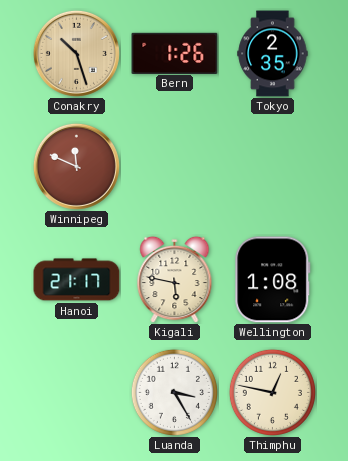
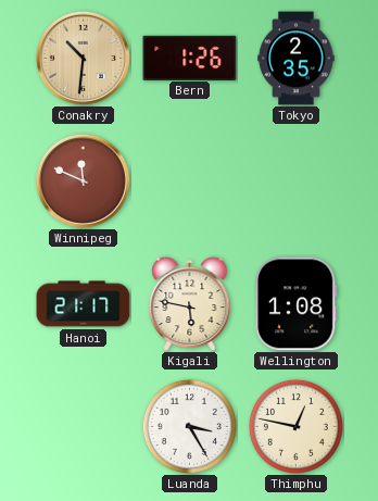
Conakry: 10:27 -> 10:31
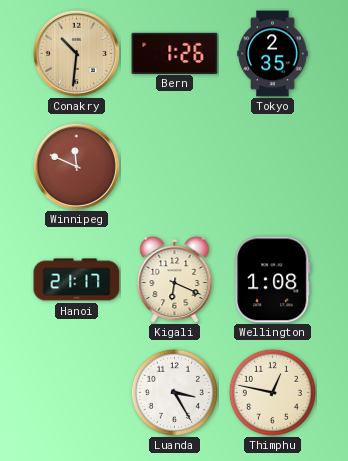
Kigali: 5:47 -> 6:19
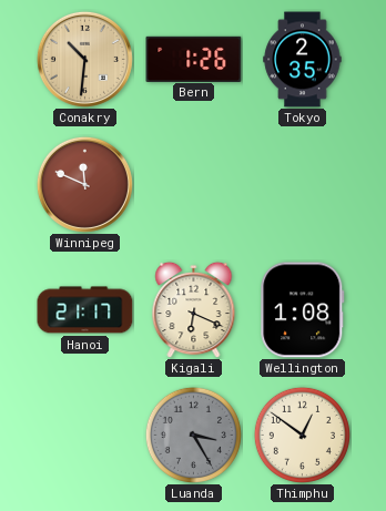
Luanda dial: white -> grey
Thimphu: 12:47 -> 12:51
